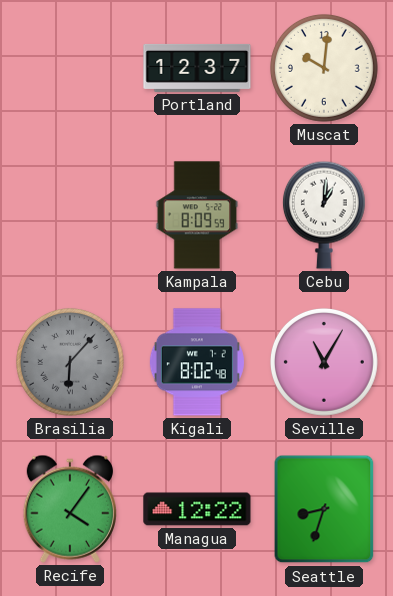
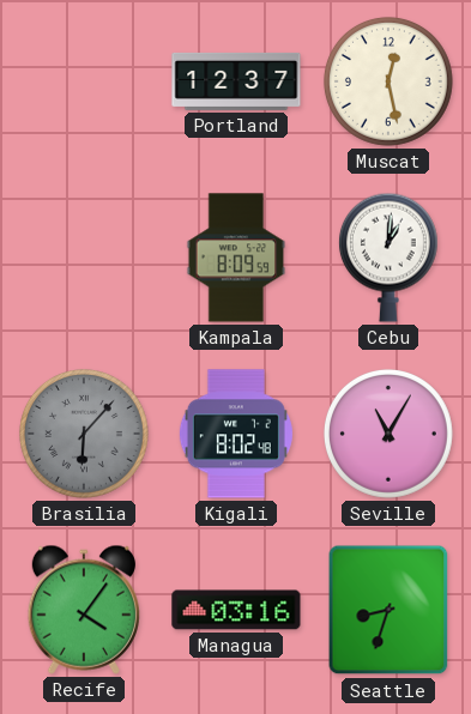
Muscat: 10:01 -> 12:28
Managua: 12:22 -> 03:16
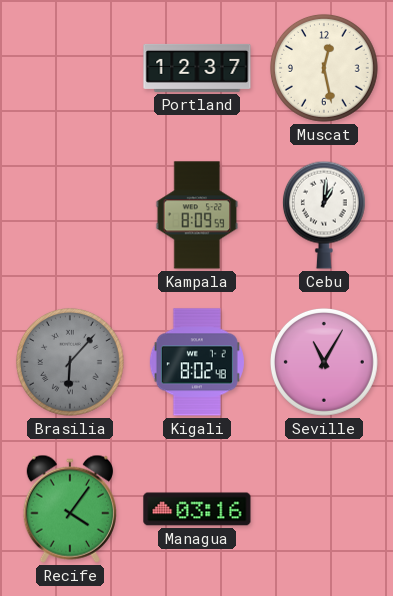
Seattle: 8:33 -> none
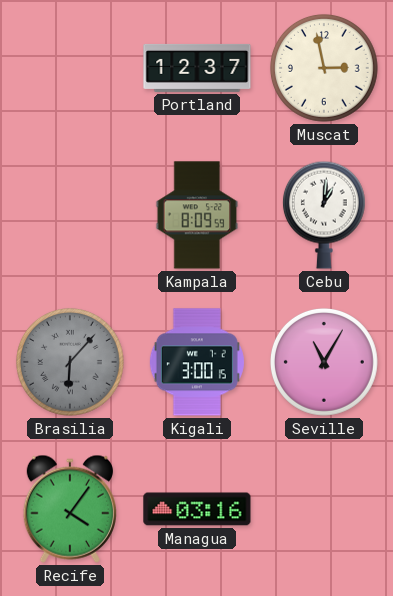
Muscat: 12:28 -> 2:58
Kigali: 8:02 -> 3:00
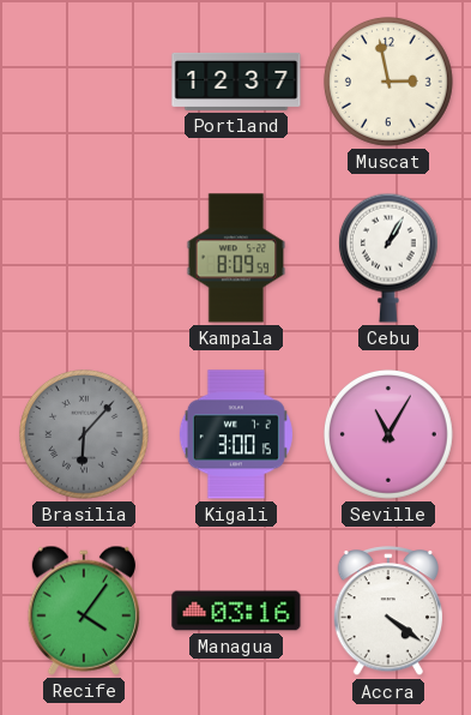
Cebu: 1:01 -> 1:05
Accra: none -> 4:21
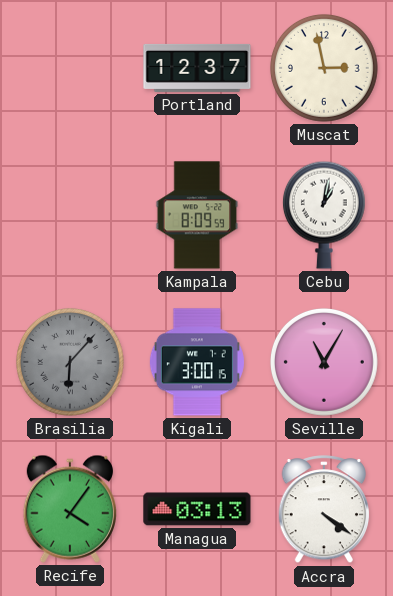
Cebu: 1:05 -> 1:02
Managua: 03:16 -> 03:13
